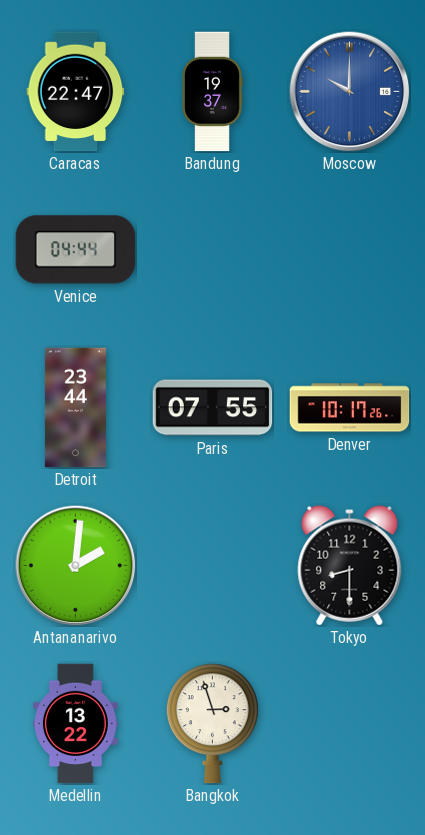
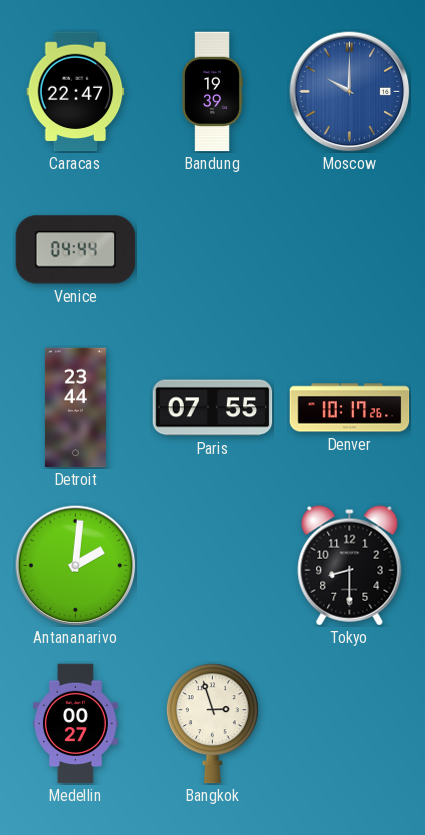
Bandung: 19:37 -> 19:39
Medellin: 13:22 -> 00:27
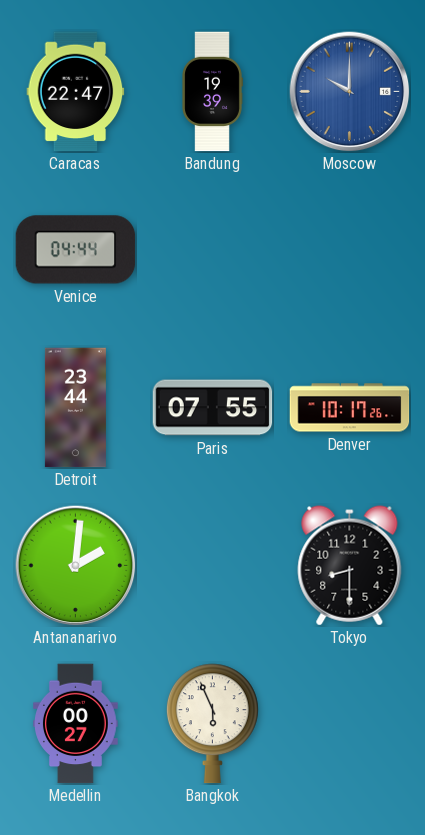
Bangkok: 2:57 -> 5:56
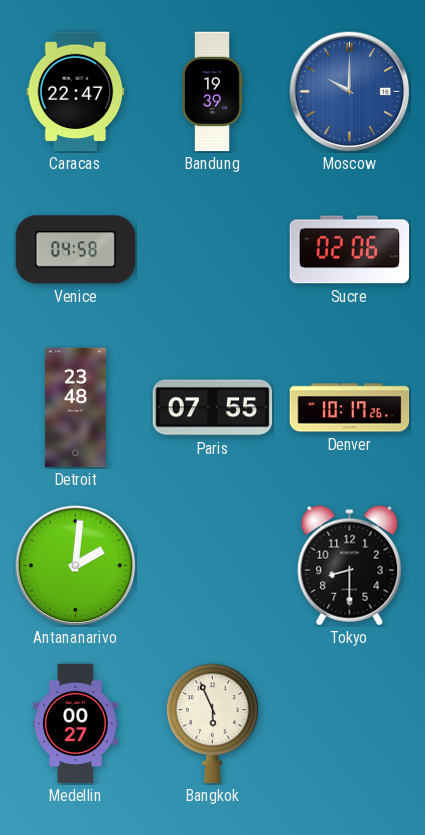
Venice: 04:44 -> 04:58
Sucre: none -> 02:06
Detroit: 23:44 -> 23:48
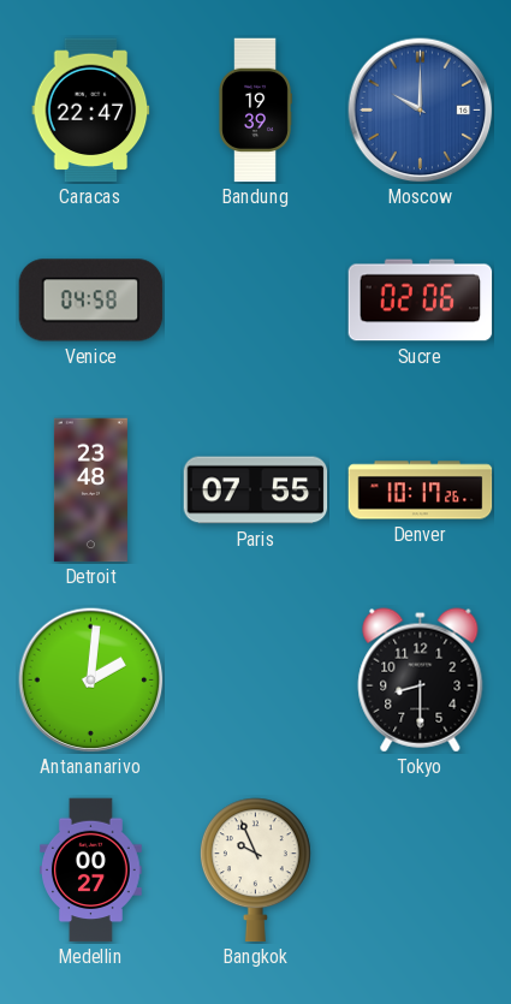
Bangkok: 5:56 -> 9:56
